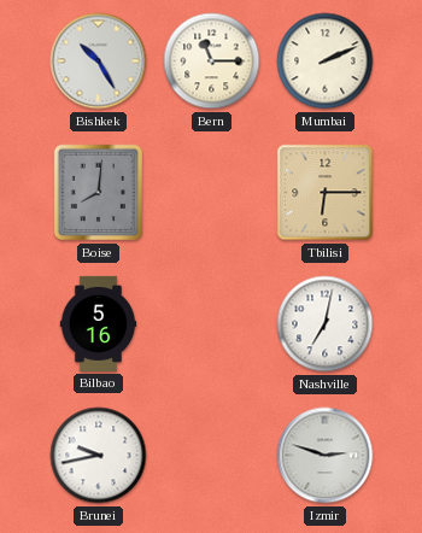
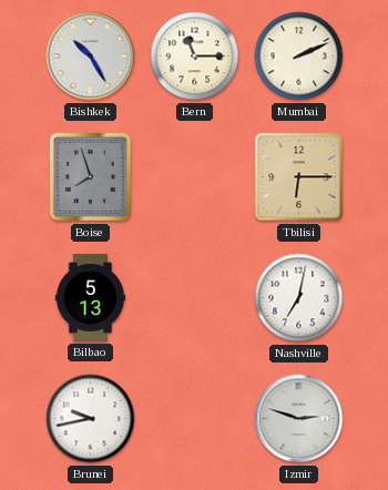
Boise: 8:01 -> 7:57
Bilbao: 5:16 -> 5:13
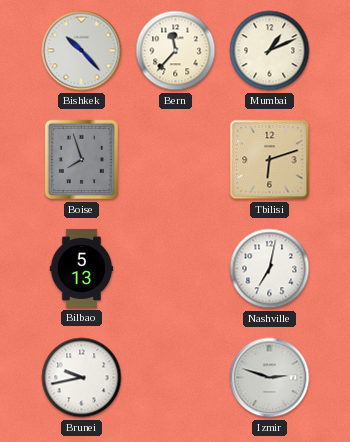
Bishkek: 10:25 -> 10:23
Bern: 11:15 -> 11:37
Mumbai: 2:11 -> 1:11
Tbilisi: 6:15 -> 6:12
